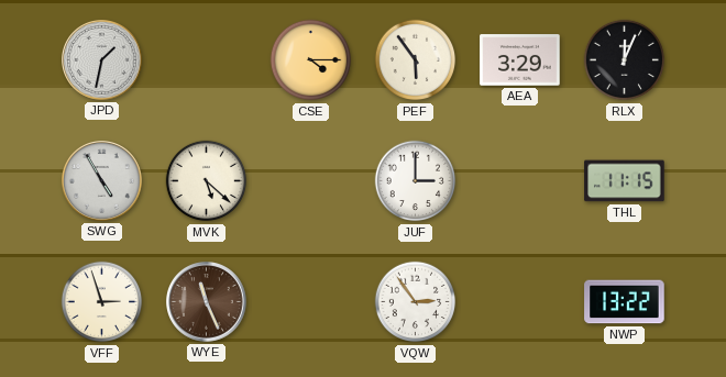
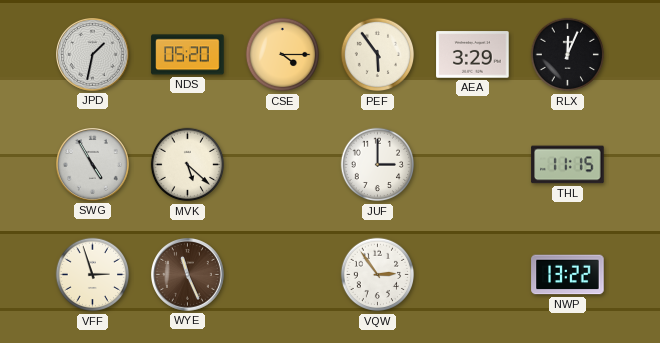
NDS: none -> 05:20
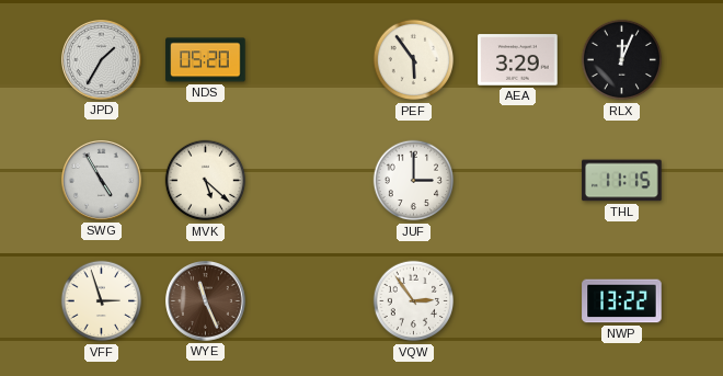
JPD: 1:32 -> 1:35
CSE: 4:15 -> none
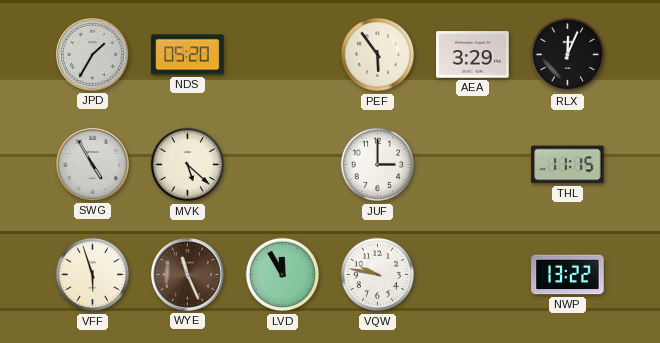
VFF: 2:57 -> 5:57
LVD: none -> 11:55
VQW: 2:54 -> 9:47
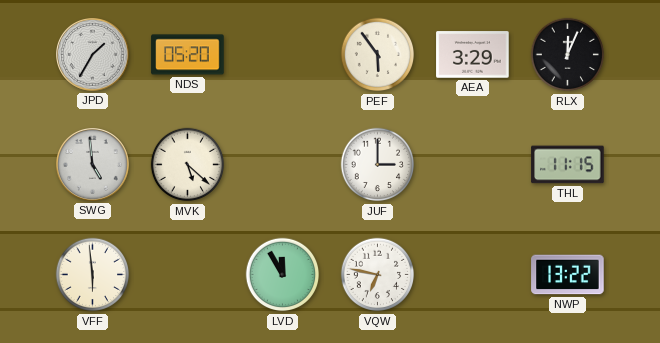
SWG: 4:55 -> 4:59
VFF: 5:57 -> 5:59
WYE: 11:26 -> none
VQW: 9:47 -> 6:47
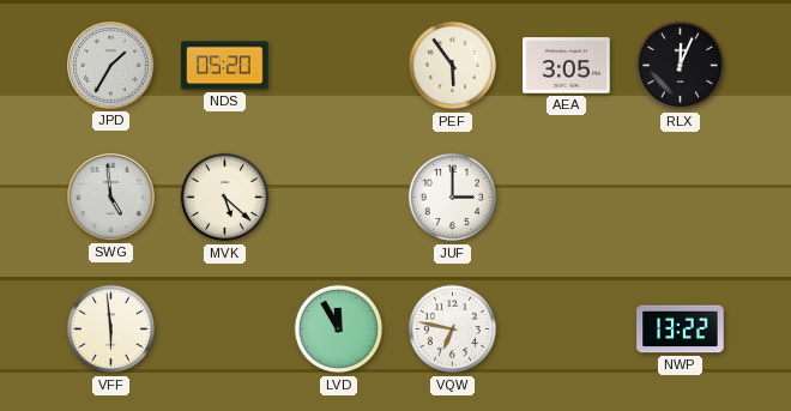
AEA: 3:29 -> 3:05
THL: 11:15 -> none
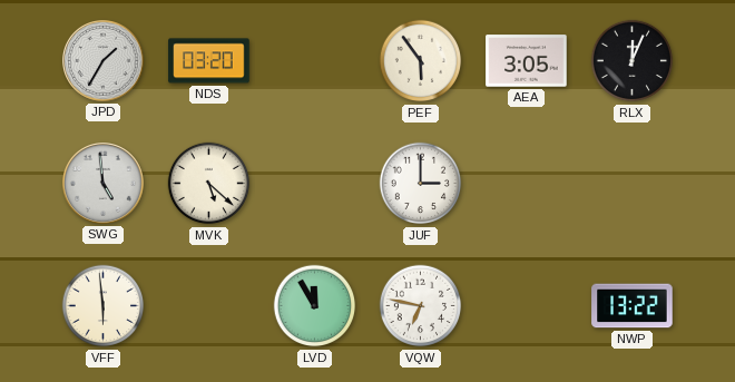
NDS: 05:20 -> 03:20
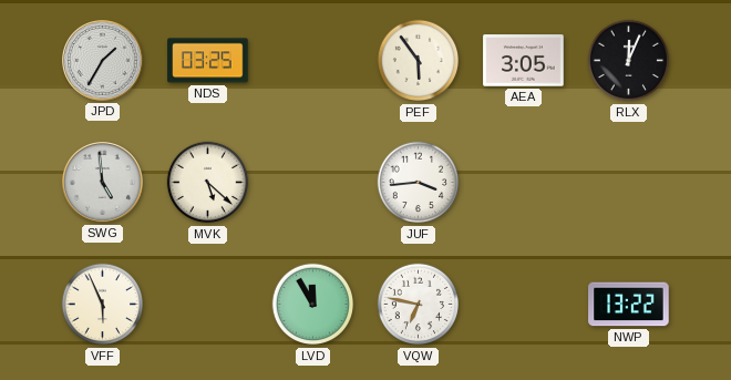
NDS: 03:20 -> 03:25
JUF: 3:00 -> 3:44
VFF: 5:59 -> 5:56
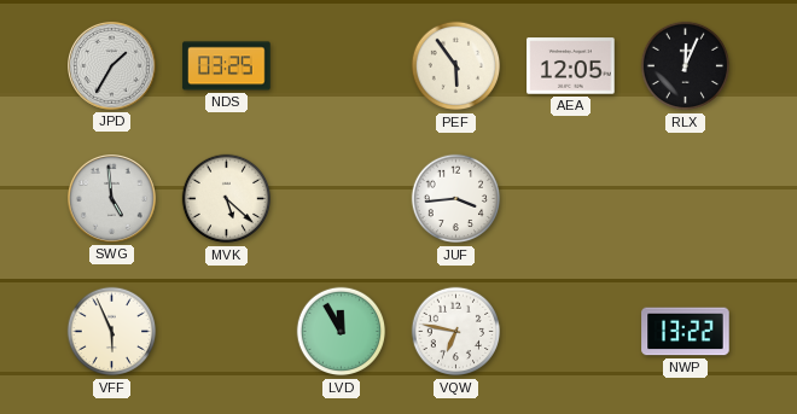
AEA: 3:05 -> 12:05
